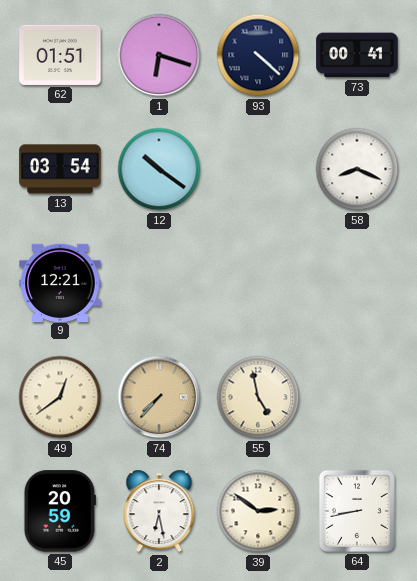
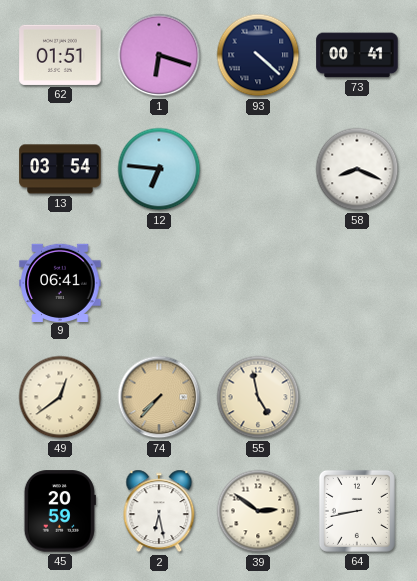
12: 10:21 -> 6:46
9: 12:21 -> 06:41
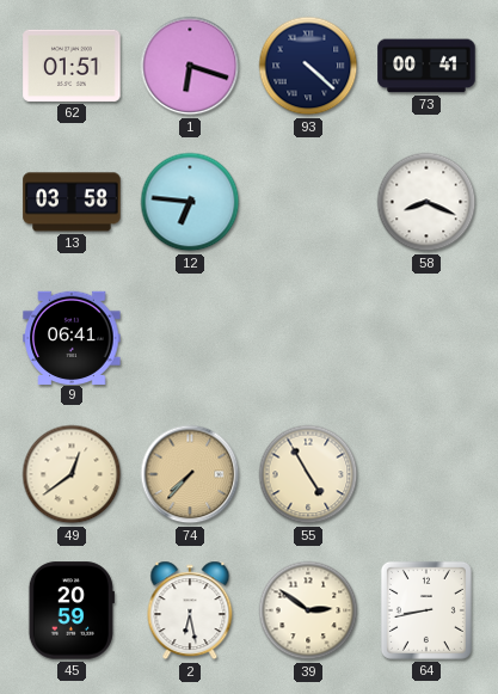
13: 03:54 -> 03:58
55: 4:58 -> 4:55
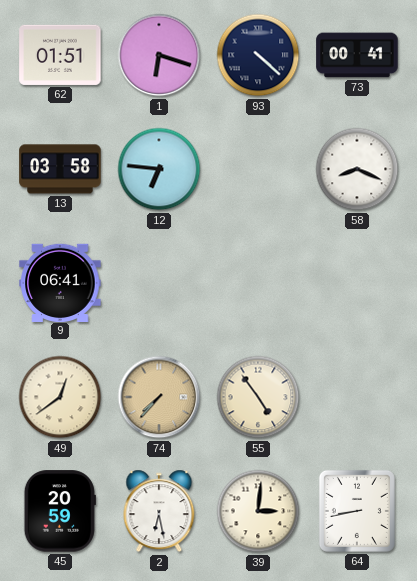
55: 4:55 -> 4:54
39: 2:51 -> 3:01
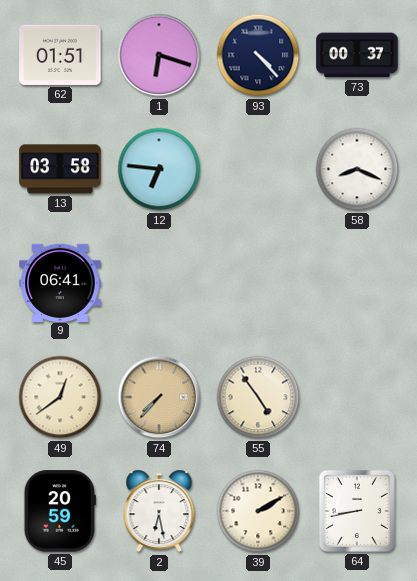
93: 4:22 -> 4:23
73: 00:41 -> 00:37
39: 3:01 -> 2:10
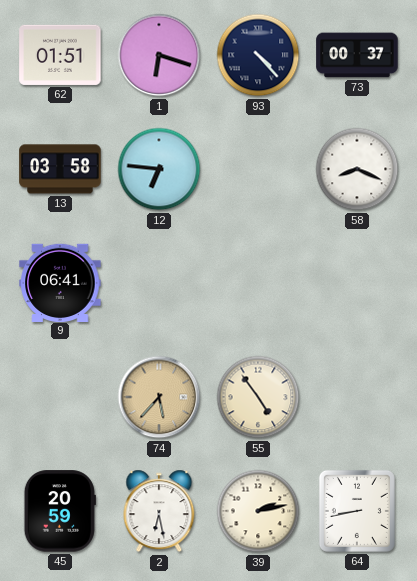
49: 12:39 -> none
74: 7:37 -> 5:37
39: 2:10 -> 2:13
